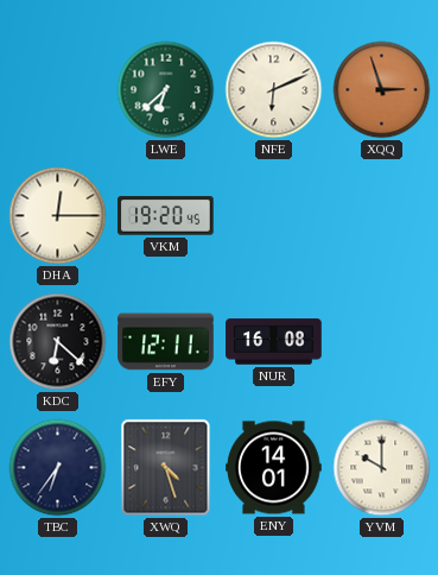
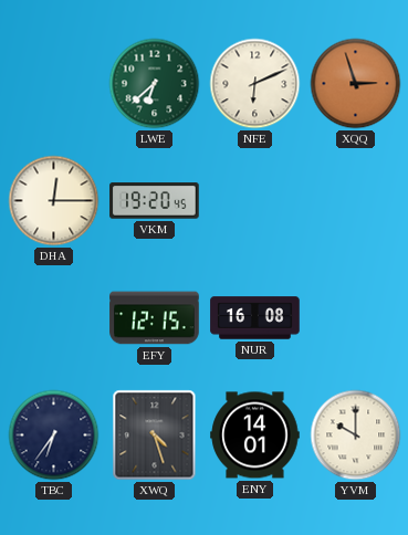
KDC: 6:22 -> none
EFY: 12:11 -> 12:15
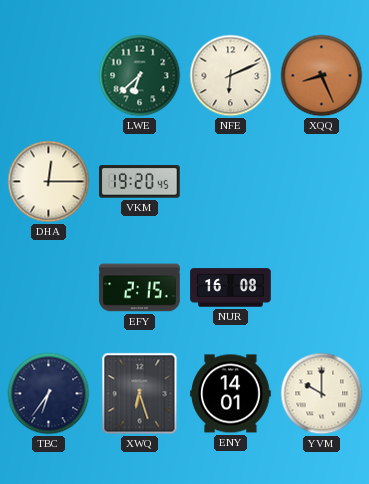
XQQ: 2:57 -> 8:26
EFY: 12:15 -> 2:15
XWQ: 4:27 -> 6:27
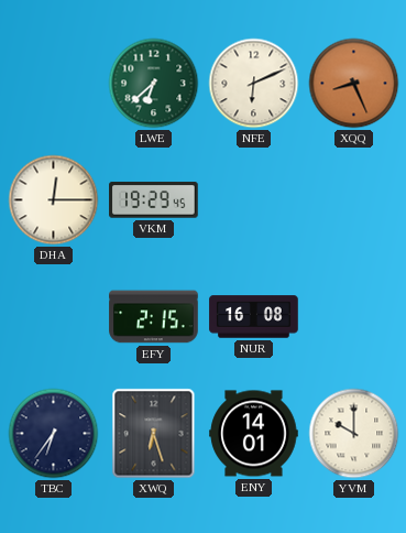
VKM: 19:20 -> 19:29
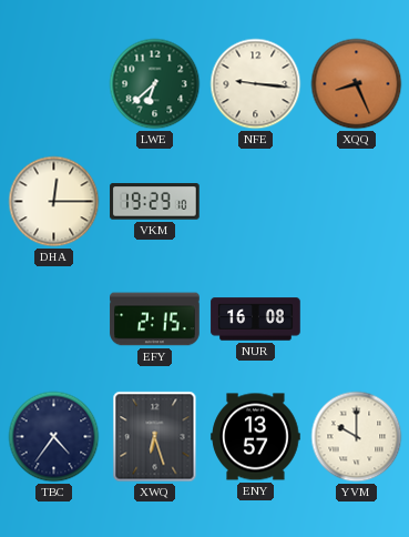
NFE: 6:11 -> 9:16
VKM: 19:29:45 -> 19:29:10
TBC: 6:36 -> 4:36
ENY: 14:01 -> 13:57
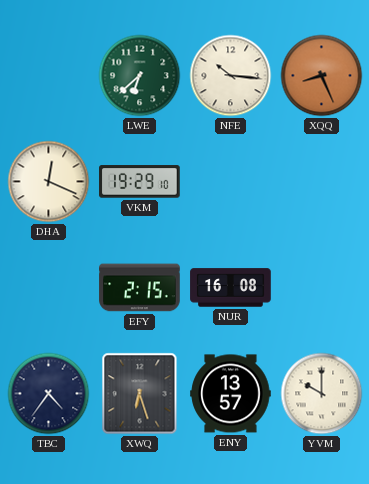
NFE: 9:16 -> 10:16
DHA: 12:15 -> 12:19
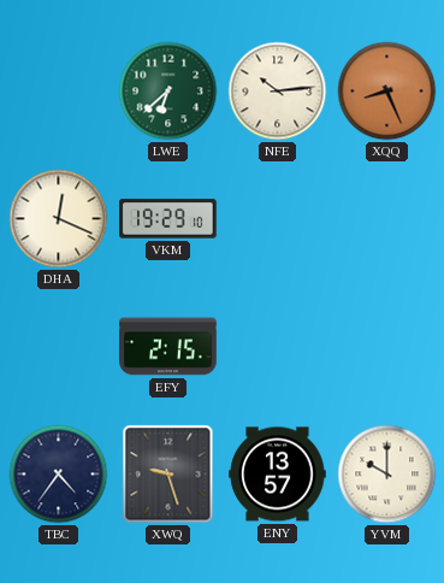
NFE: 10:16 -> 10:14
NUR: 16:08 -> none
XWQ: 6:27 -> 9:27
